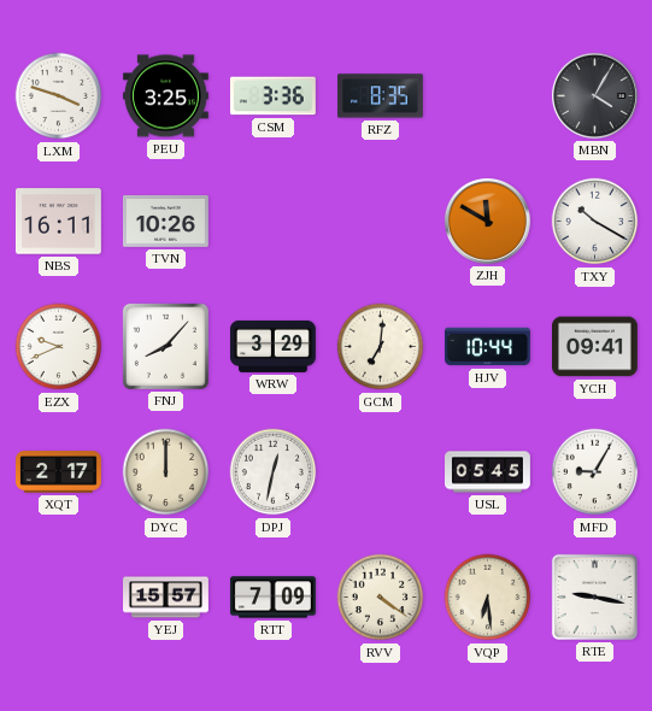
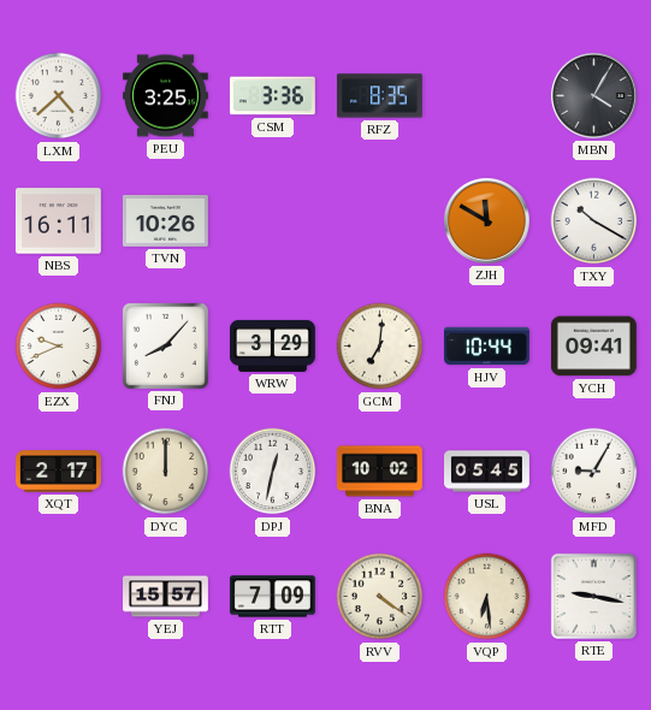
LXM: 3:48 -> 4:38
BNA: none -> 10:02
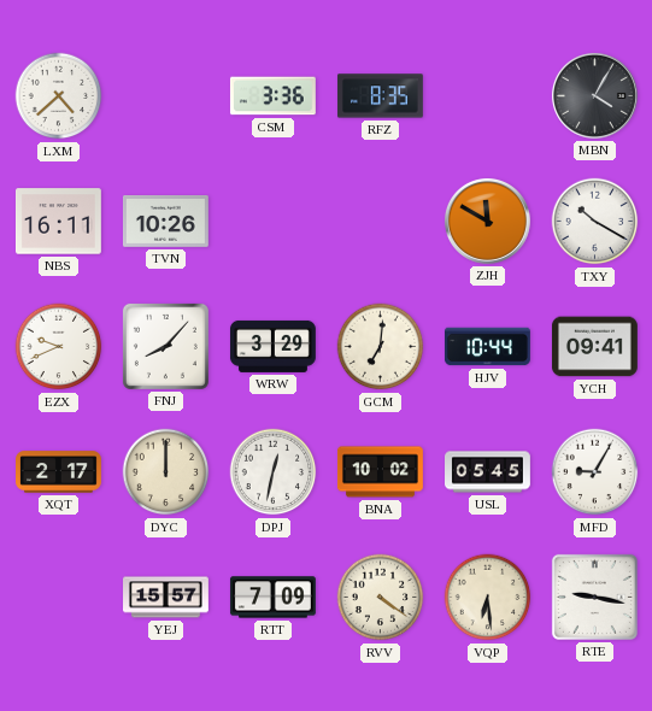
PEU: 3:25 -> none
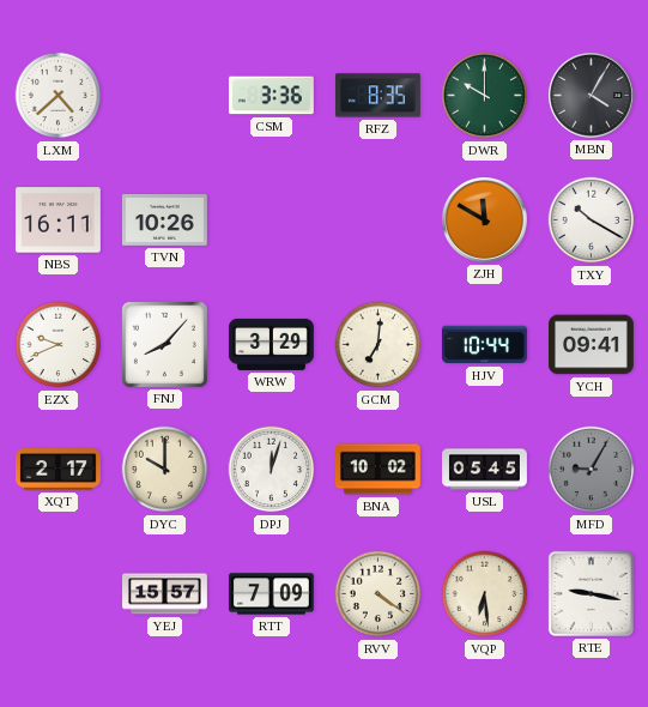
DWR: none -> 10:00
DYC: 12:00 -> 10:00
DPJ: 12:32 -> 12:03
MFD dial: white -> grey
